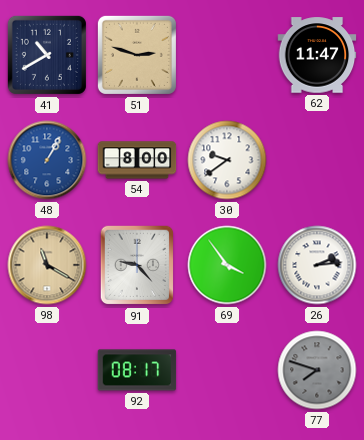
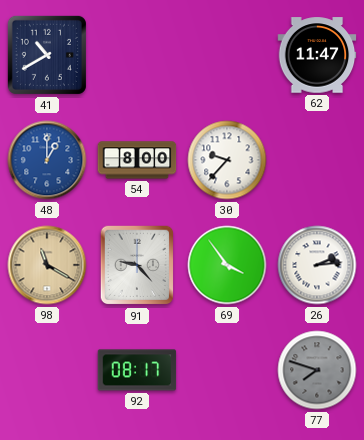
51: 2:48 -> none
48: 1:05 -> 1:00
30: 9:39 -> 9:37
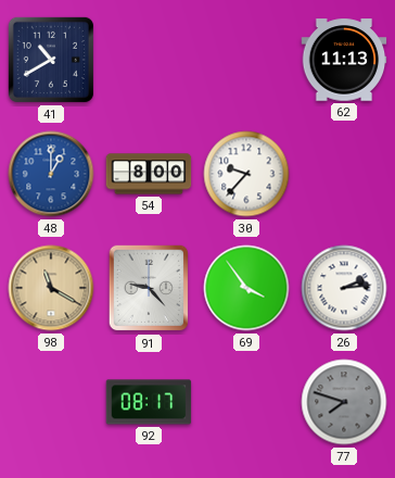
62: 11:47 -> 11:13
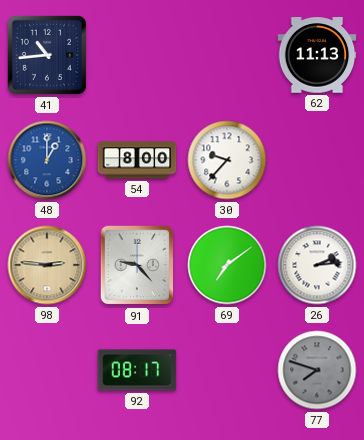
41: 10:40 -> 10:44
98: 11:20 -> 2:46
69: 3:54 -> 7:09
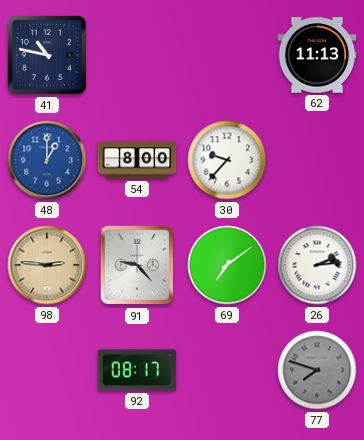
41: 10:44 -> 10:47
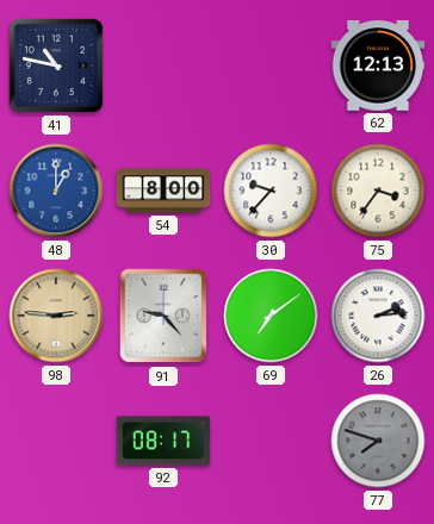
62: 11:13 -> 12:13
75: none -> 3:36
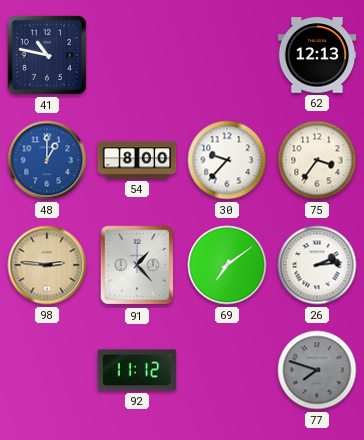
91: 9:23 -> 1:23
92: 08:17 -> 11:12
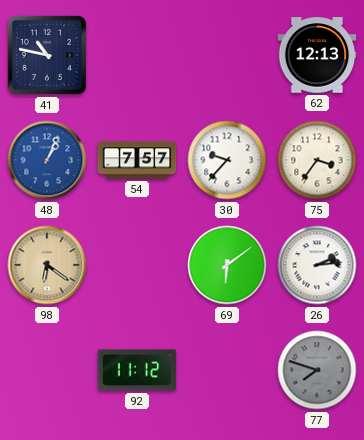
48: 1:00 -> 1:04
54: 8:00 -> 7:57
98: 2:46 -> 6:21
91: 1:23 -> none
69: 7:09 -> 6:09
